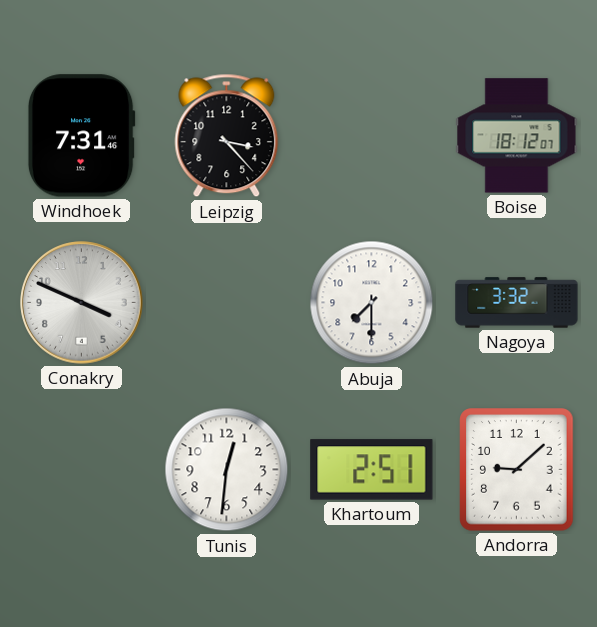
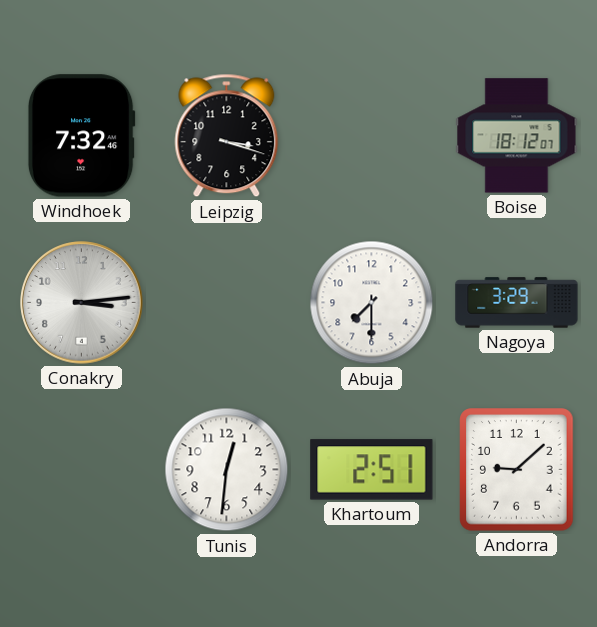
Windhoek: 7:31 -> 7:32
Leipzig: 3:23 -> 3:18
Conakry: 3:49 -> 3:14
Nagoya: 3:32 -> 3:29
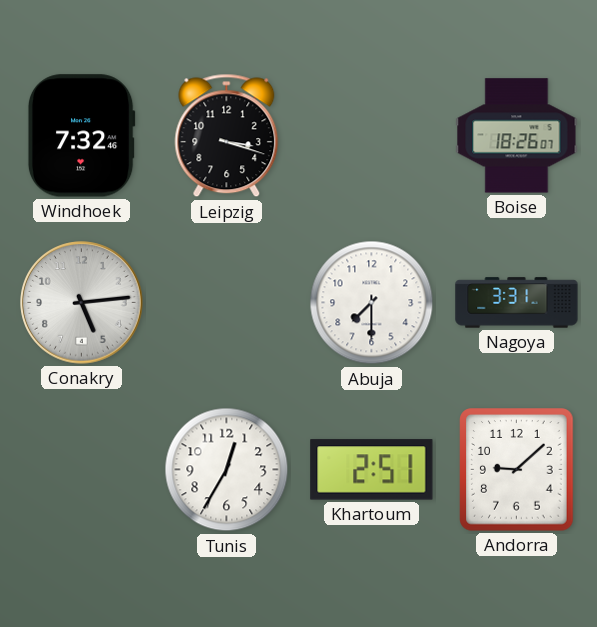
Boise: 18:12 -> 18:26
Conakry: 3:14 -> 5:14
Nagoya: 3:29 -> 3:31
Tunis: 12:31 -> 12:35
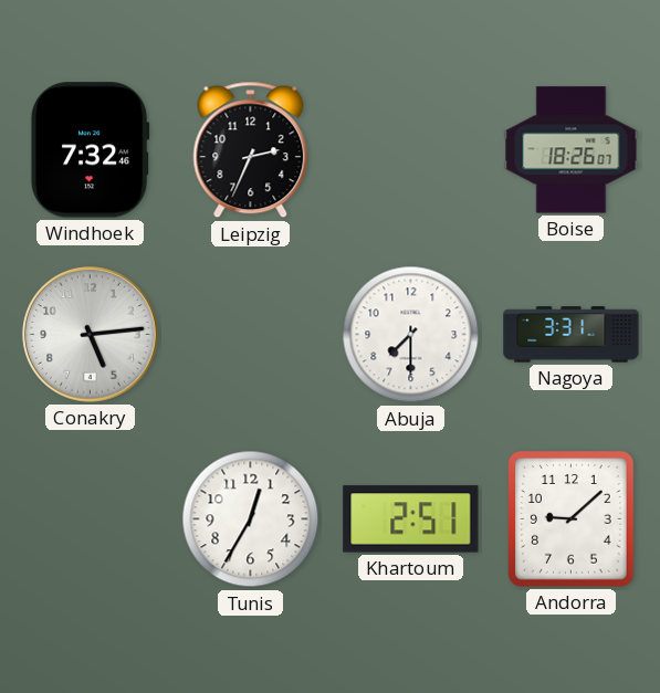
Leipzig: 3:18 -> 2:34
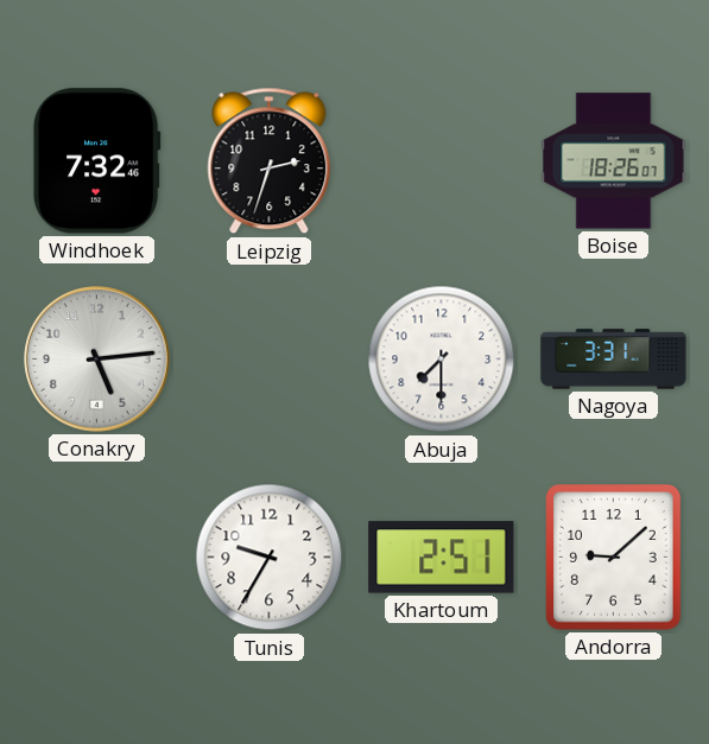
Leipzig: 2:34 -> 2:33
Tunis: 12:35 -> 9:35
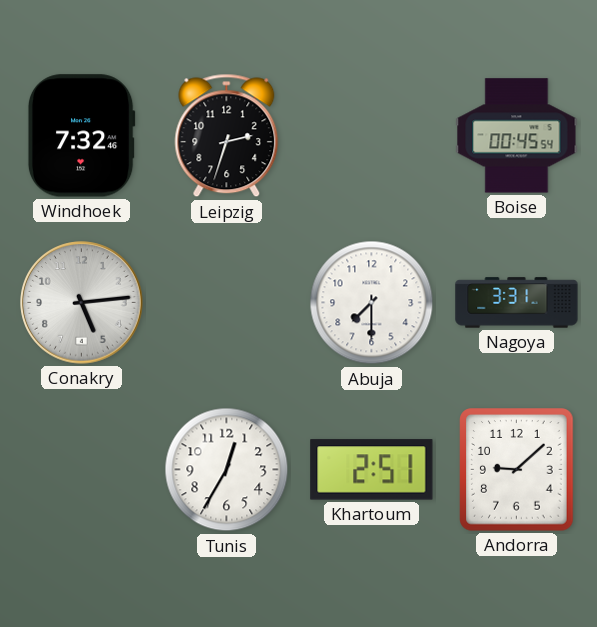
Boise: 18:26 -> 00:45
Tunis: 9:35 -> 12:35
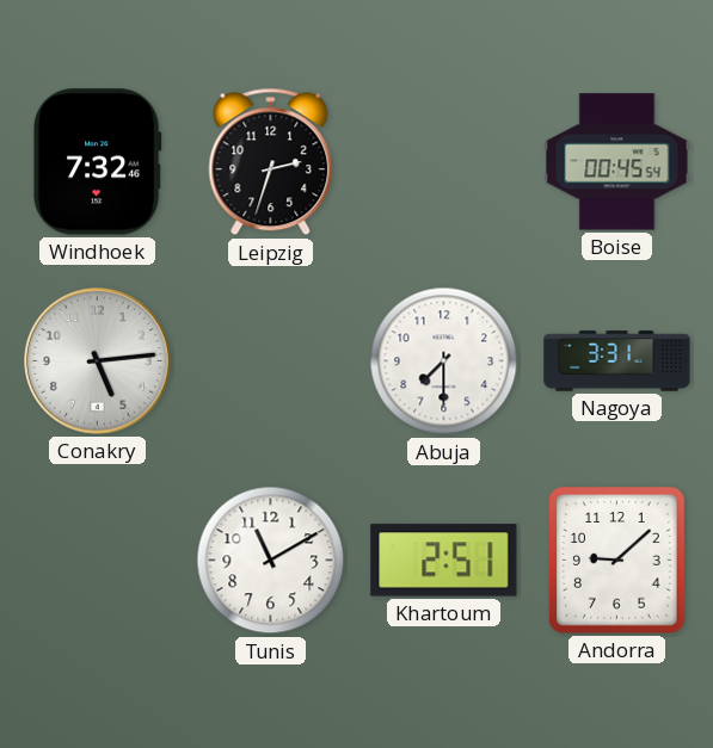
Tunis: 12:35 -> 11:10
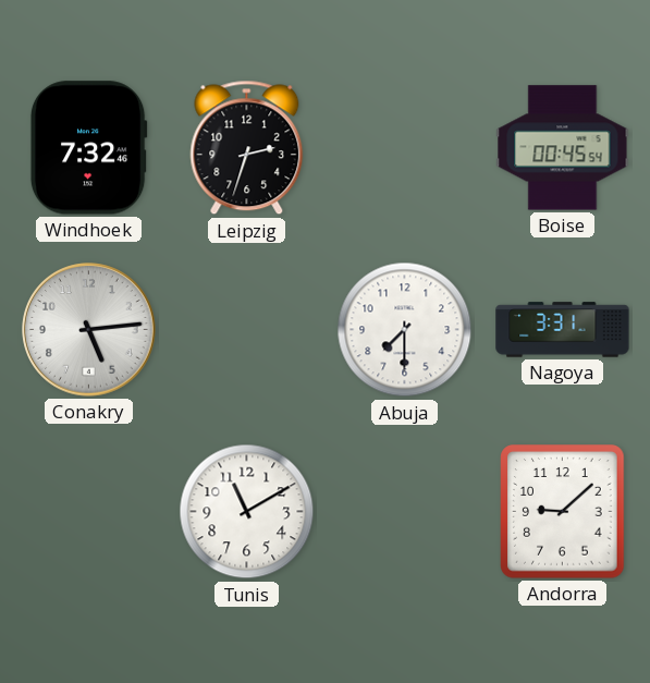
Khartoum: 2:51 -> none
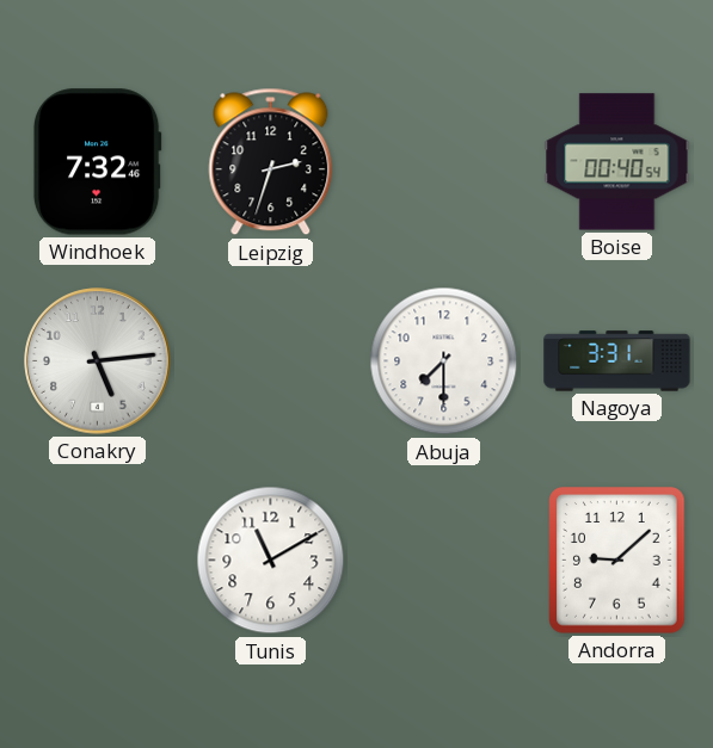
Boise: 00:45 -> 00:40
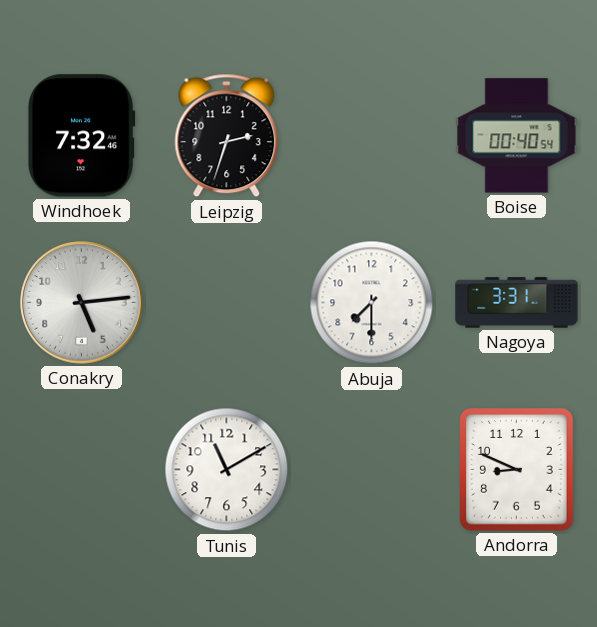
Andorra: 9:08 -> 8:49
